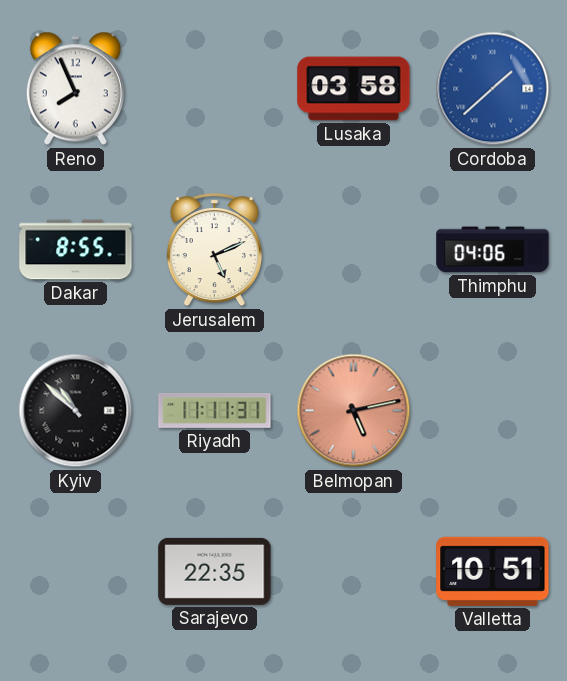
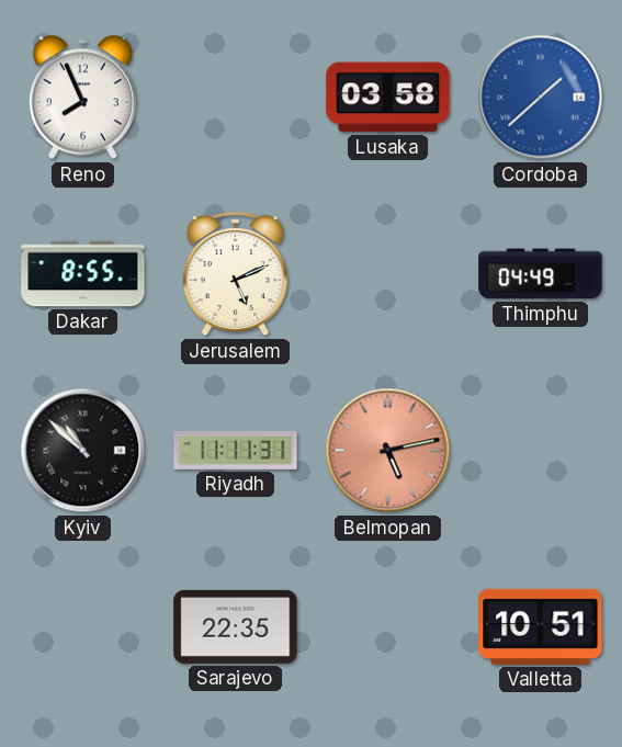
Thimphu: 04:06 -> 04:49
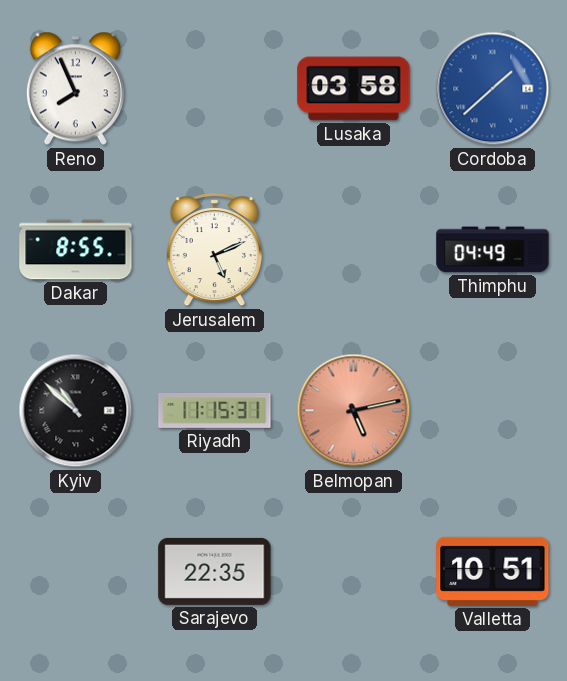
Riyadh: 11:11 -> 11:15
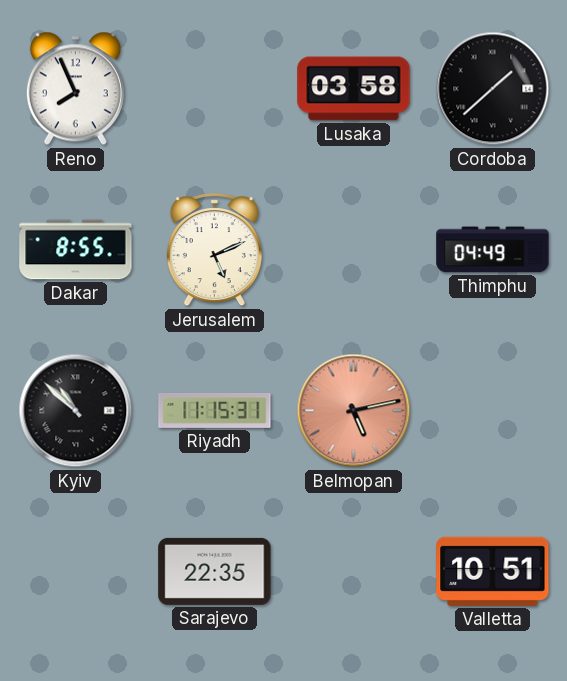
Cordoba dial: blue -> black
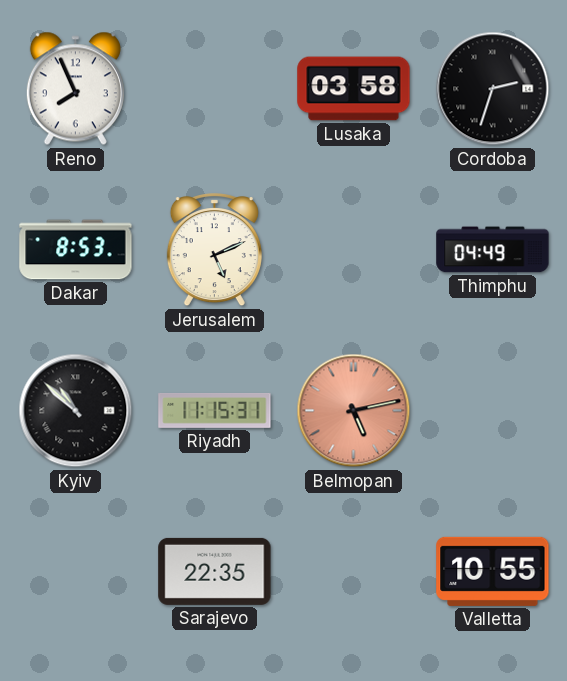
Cordoba: 1:38 -> 2:33
Dakar: 8:55 -> 8:53
Valletta: 10:51 -> 10:55
